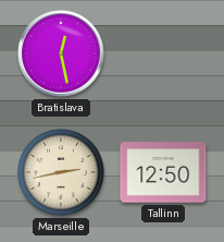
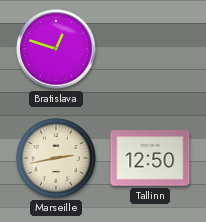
Bratislava: 12:28 -> 12:48
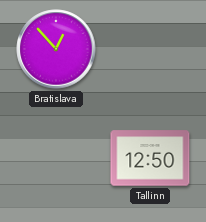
Bratislava: 12:48 -> 12:53
Marseille: 2:43 -> none
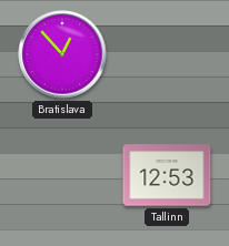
Tallinn: 12:50 -> 12:53
